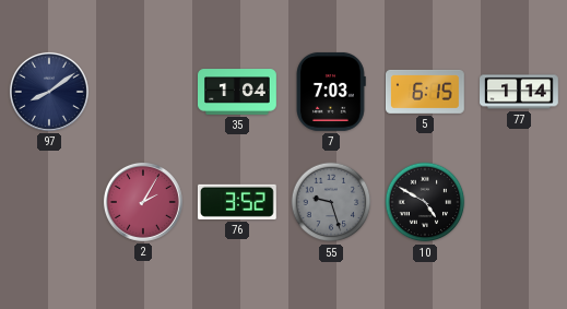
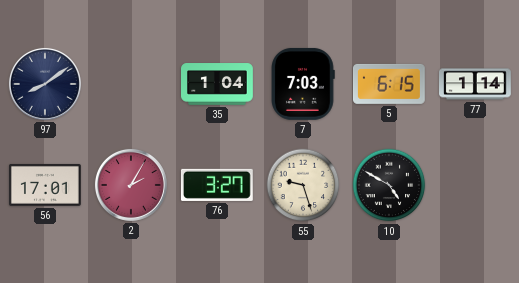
56: none -> 17:01
76: 3:52 -> 3:27
55 dial: grey -> cream
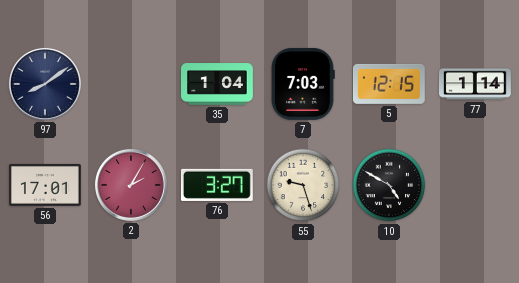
5: 6:15 -> 12:15
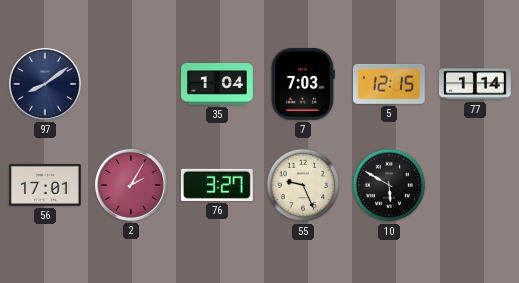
55: 9:27 -> 9:26
10: 4:50 -> 5:50
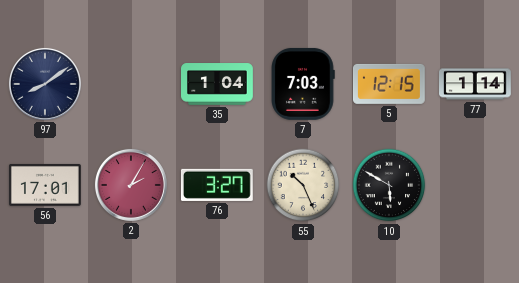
55: 9:26 -> 10:26
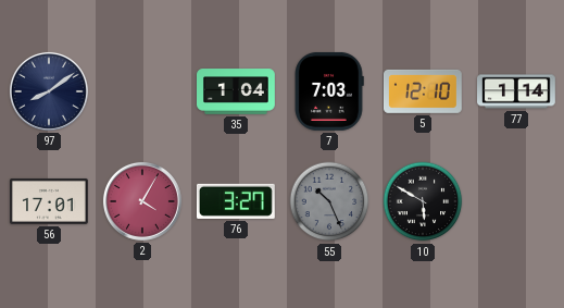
5: 12:15 -> 12:10
2: 2:05 -> 4:05
55 dial: cream -> grey
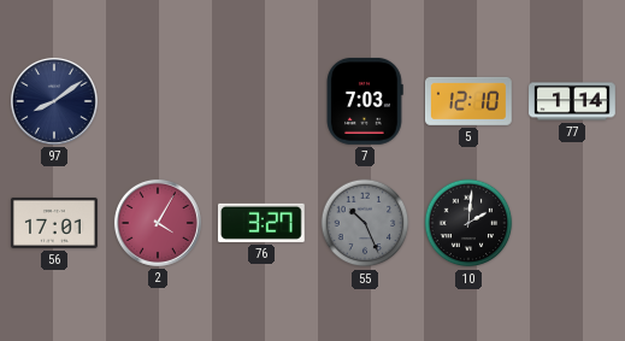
35: 1:04 -> none
10: 5:50 -> 2:01
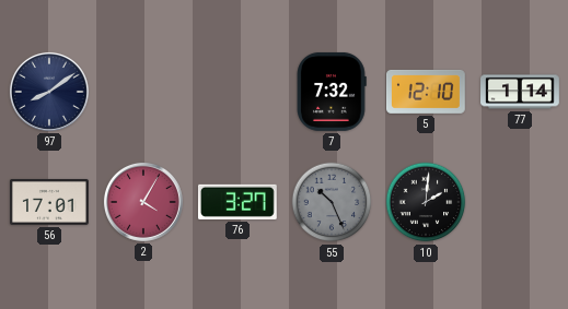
7: 7:03 -> 7:32
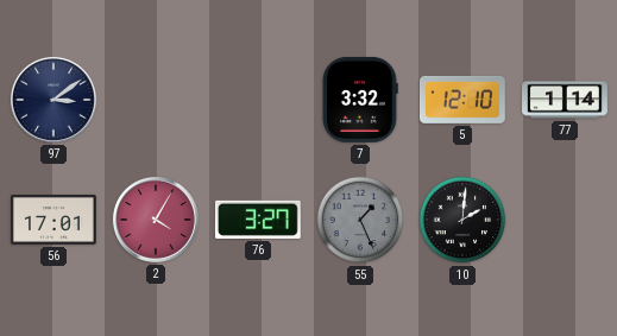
97: 8:09 -> 3:09
7: 7:32 -> 3:32
55: 10:26 -> 1:26
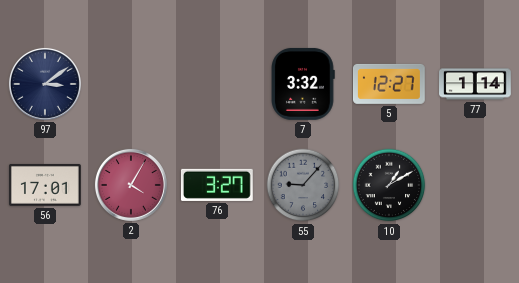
5: 12:10 -> 12:27
55: 1:26 -> 9:07
10: 2:01 -> 1:10
